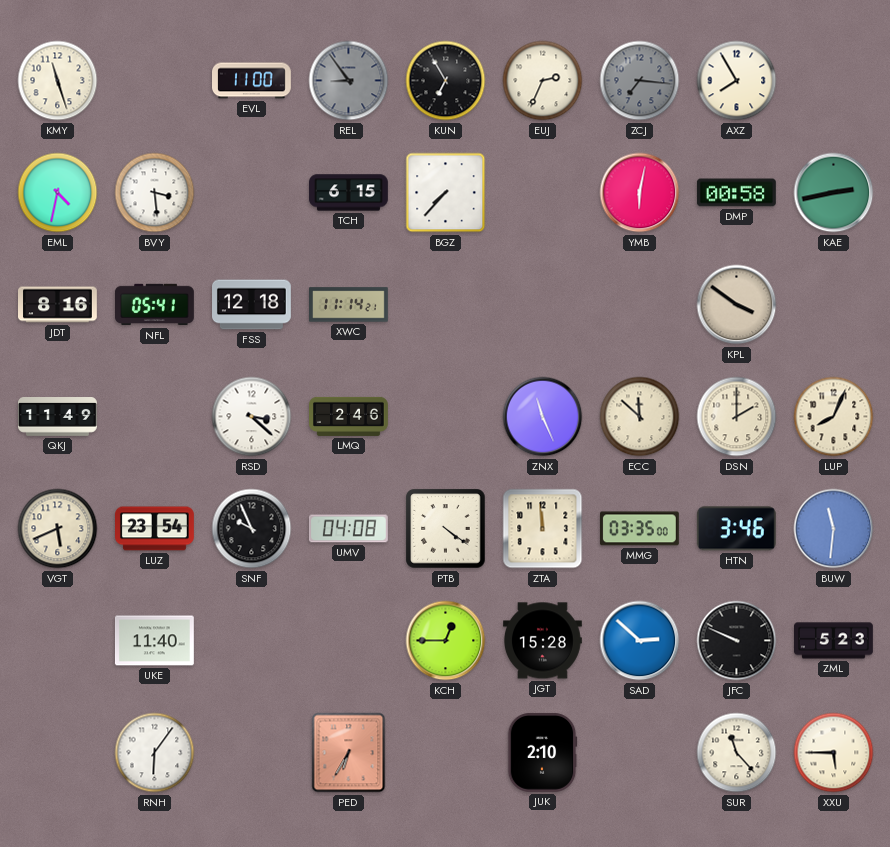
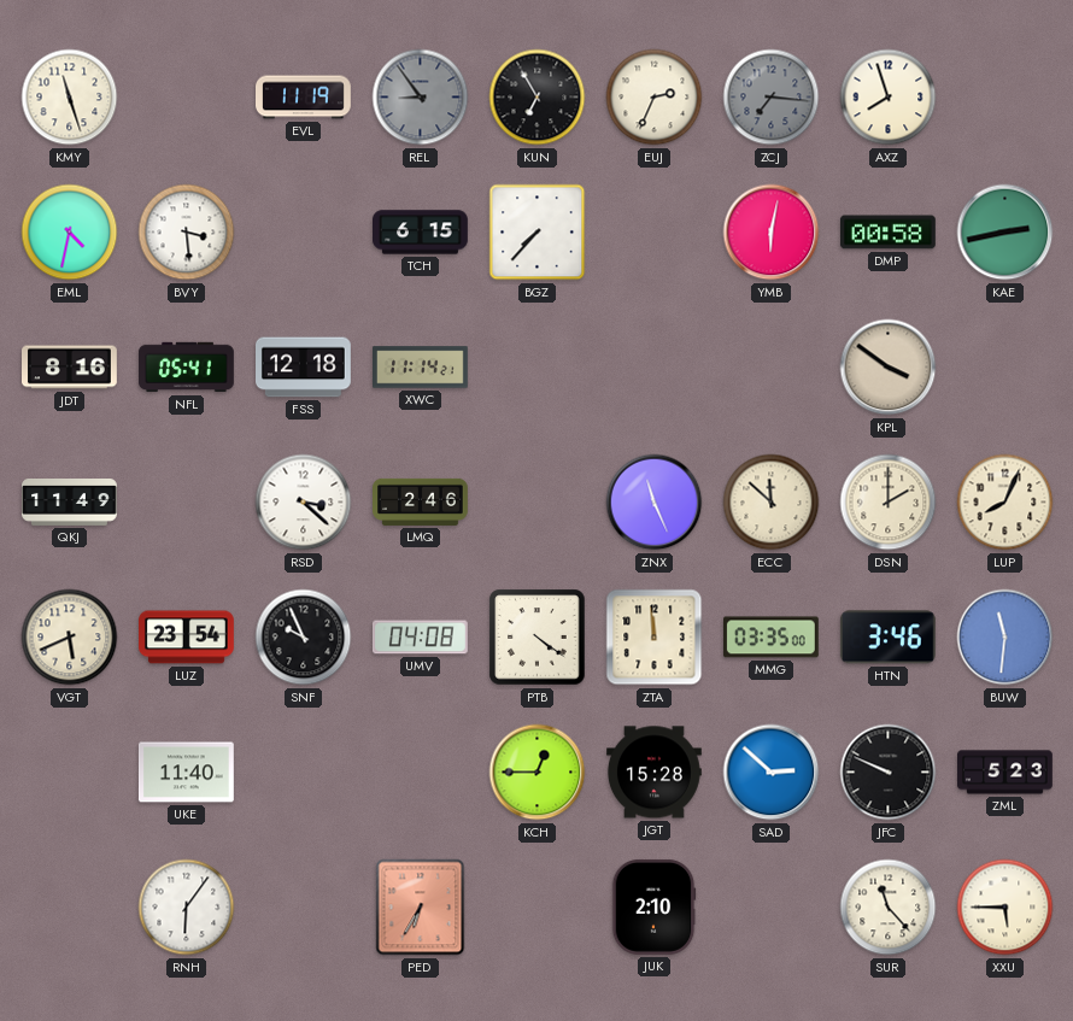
EVL: 11:00 -> 11:19
AXZ: 7:55 -> 7:57
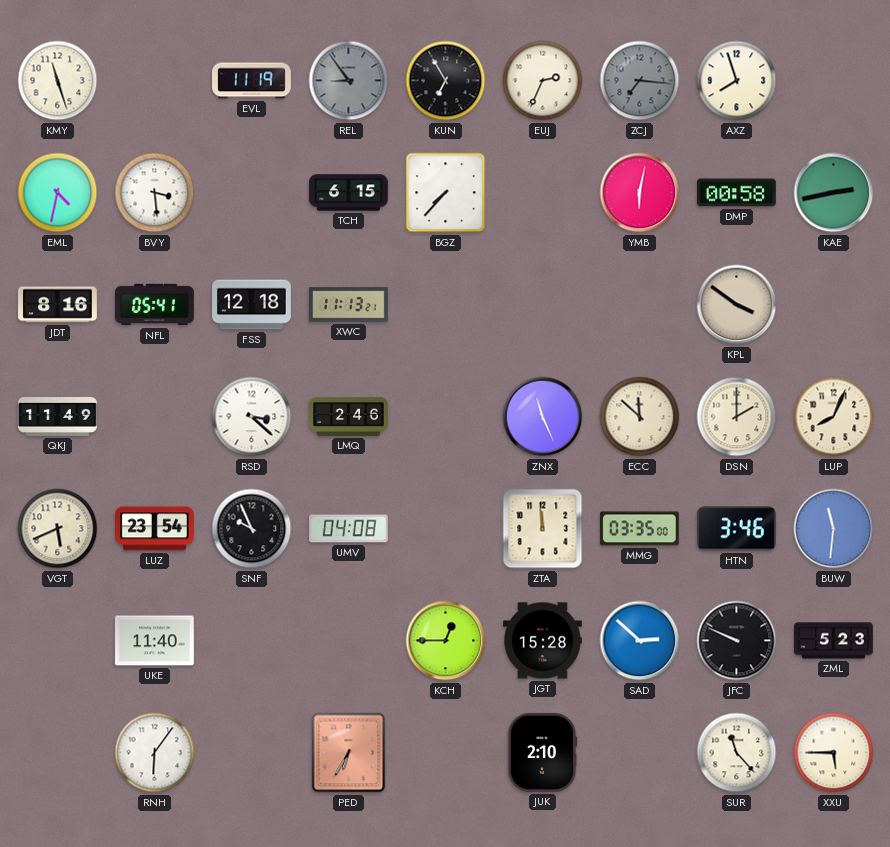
XWC: 11:14 -> 11:13
PTB: 4:21 -> none
